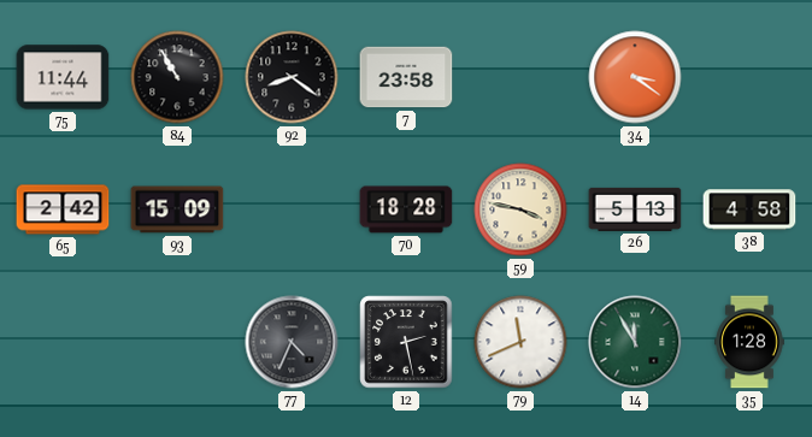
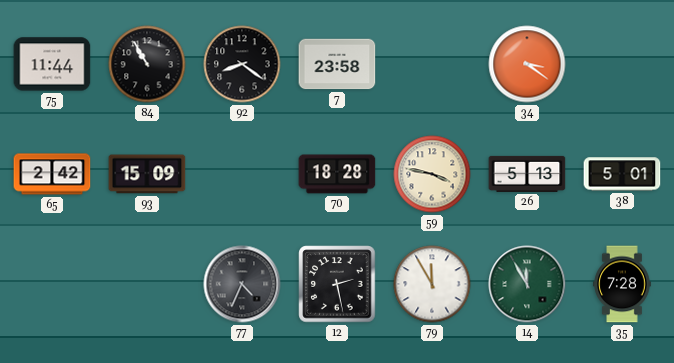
38: 4:58 -> 5:01
79: 11:41 -> 11:55
35: 1:28 -> 7:28
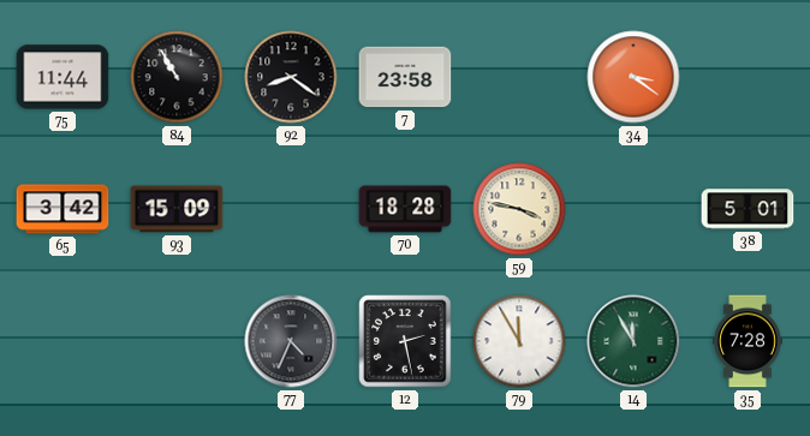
65: 2:42 -> 3:42
26: 5:13 -> none
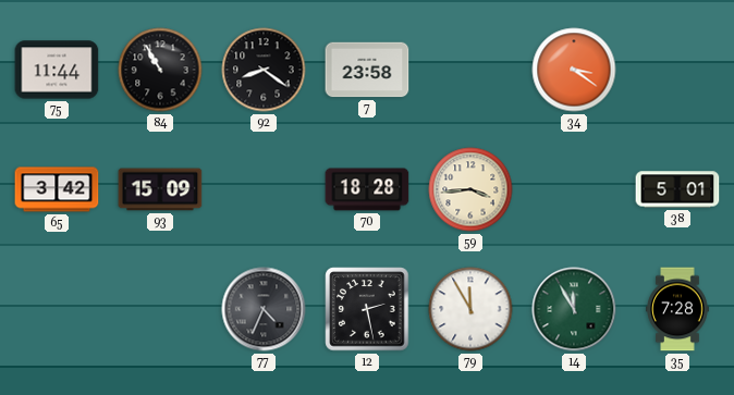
59: 3:47 -> 3:44
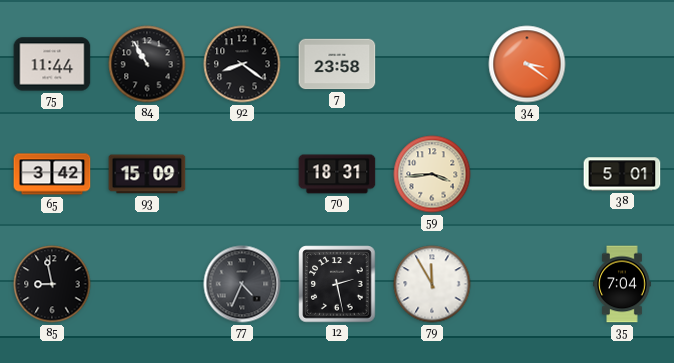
70: 18:28 -> 18:31
85: none -> 8:58
14: 11:55 -> none
35: 7:28 -> 7:04
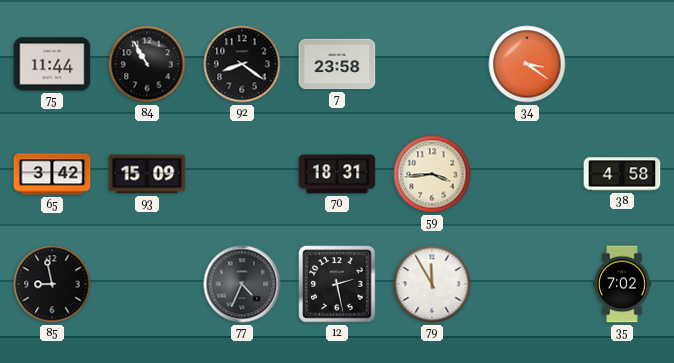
38: 5:01 -> 4:58
35: 7:04 -> 7:02
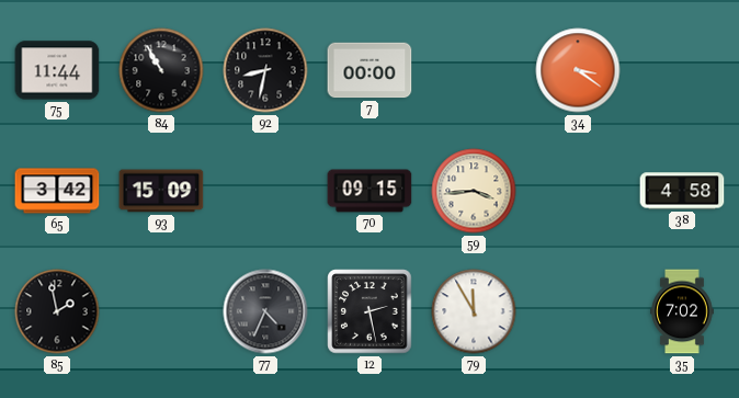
92: 8:21 -> 8:32
7: 23:58 -> 00:00
70: 18:31 -> 09:15
85: 8:58 -> 1:58
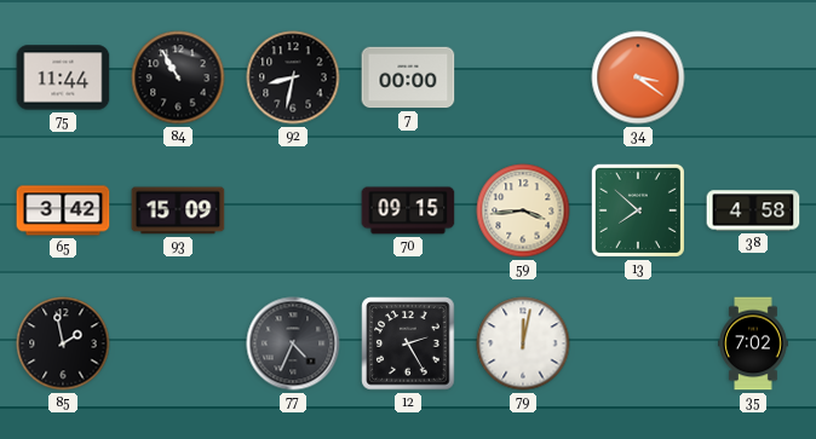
13: none -> 7:52
12: 2:28 -> 2:25
79: 11:55 -> 12:02
